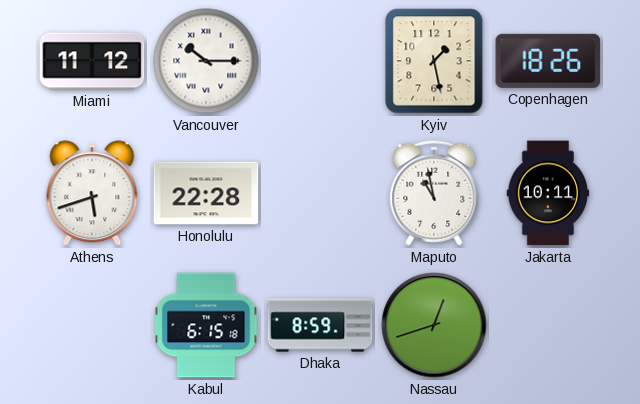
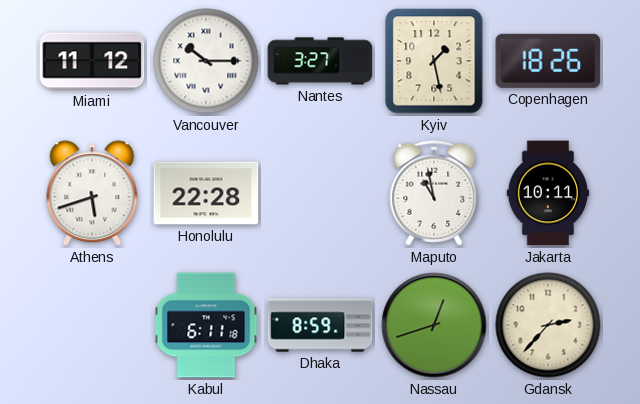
Nantes: none -> 3:27
Kabul: 6:15 -> 6:11
Gdansk: none -> 2:37
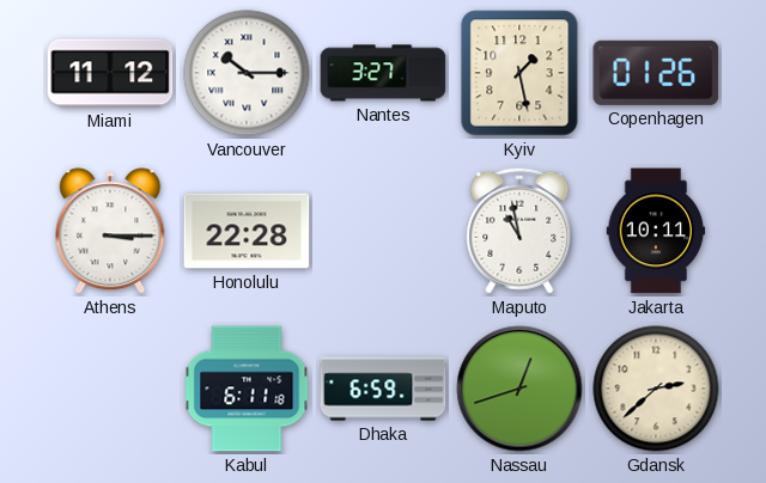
Copenhagen: 18:26 -> 01:26
Athens: 5:42 -> 3:15
Dhaka: 8:59 -> 6:59
Gdansk: 2:37 -> 2:38
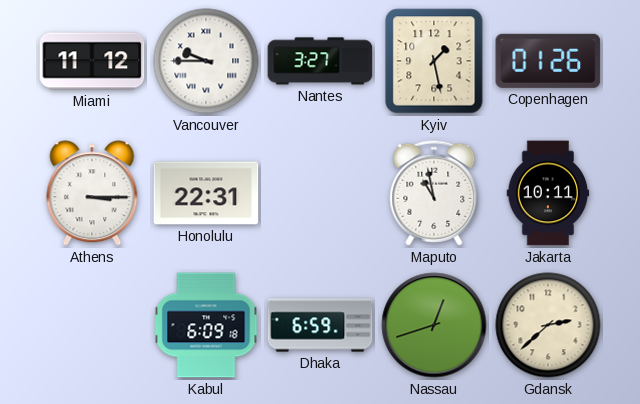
Vancouver: 10:15 -> 9:45
Honolulu: 22:28 -> 22:31
Kabul: 6:11 -> 6:09
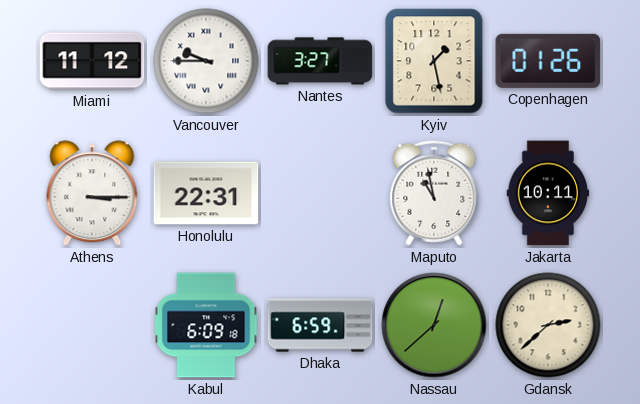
Nassau: 12:42 -> 12:38
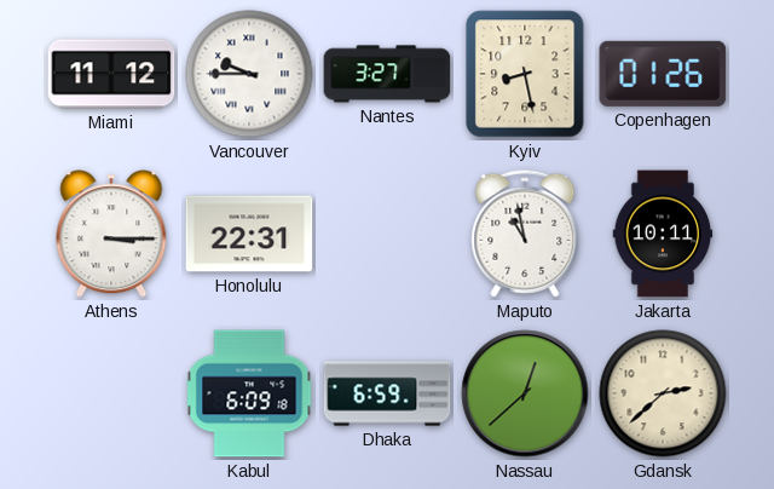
Kyiv: 1:28 -> 8:28
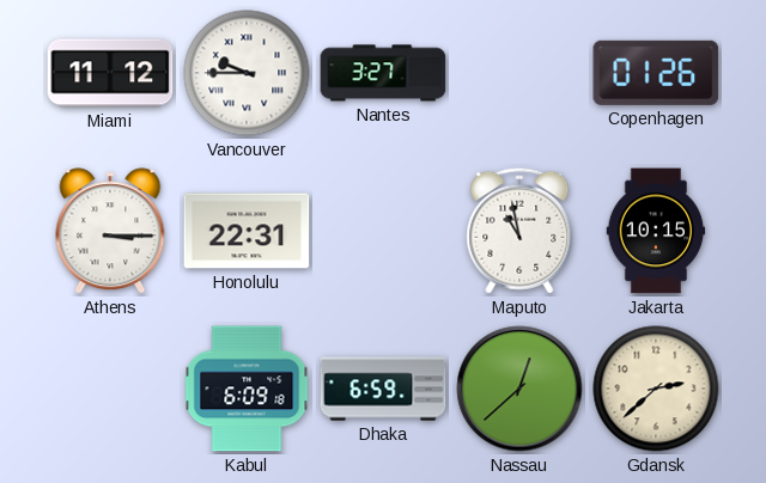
Kyiv: 8:28 -> none
Jakarta: 10:11 -> 10:15
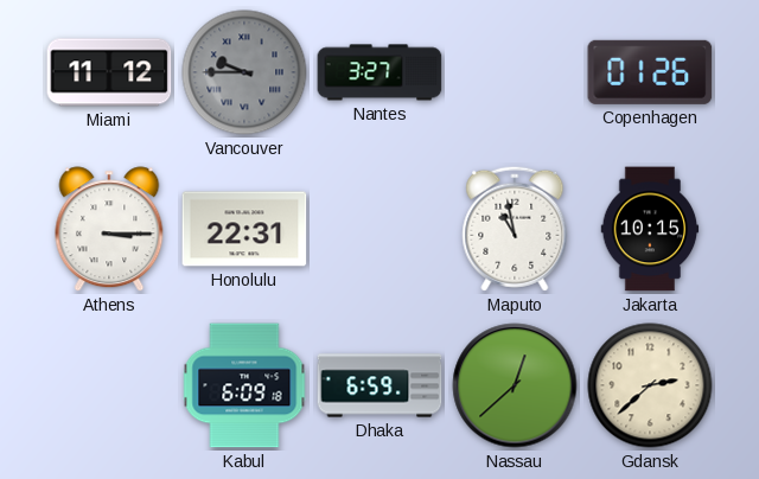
Vancouver dial: white -> grey
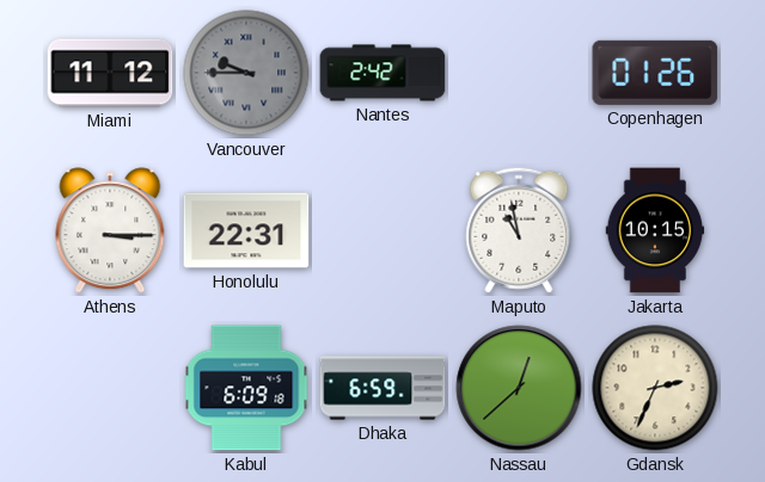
Nantes: 3:27 -> 2:42
Gdansk: 2:38 -> 2:34
